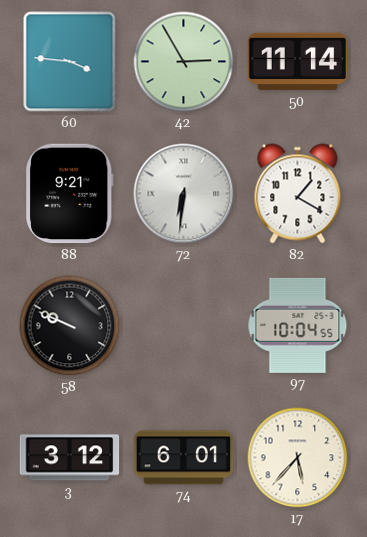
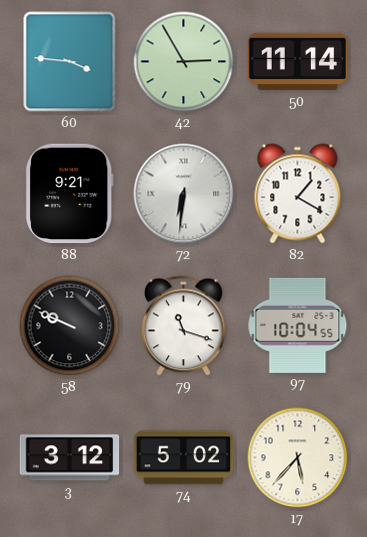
79: none -> 11:18
74: 6:01 -> 5:02
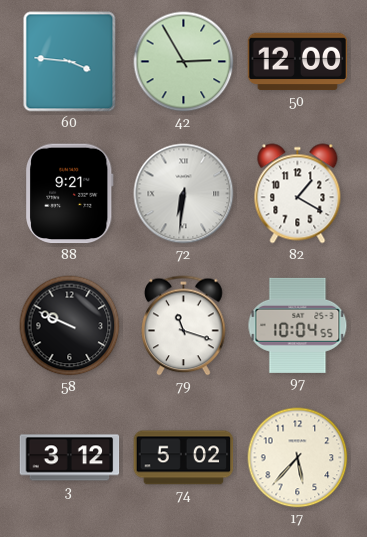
50: 11:14 -> 12:00
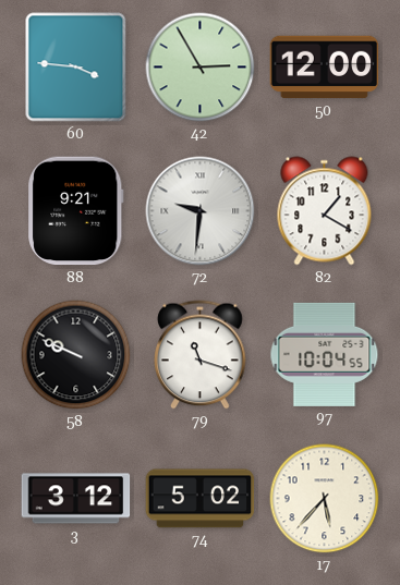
72: 6:31 -> 9:31
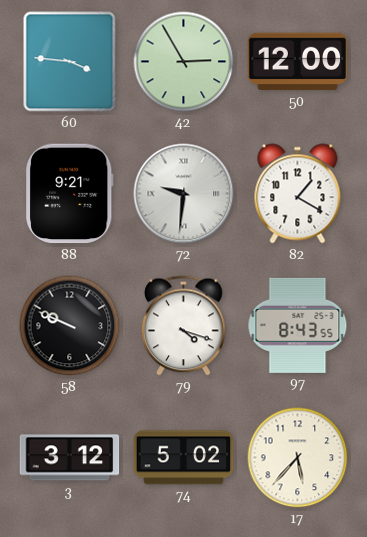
79: 11:18 -> 4:18
97: 10:04 -> 8:43
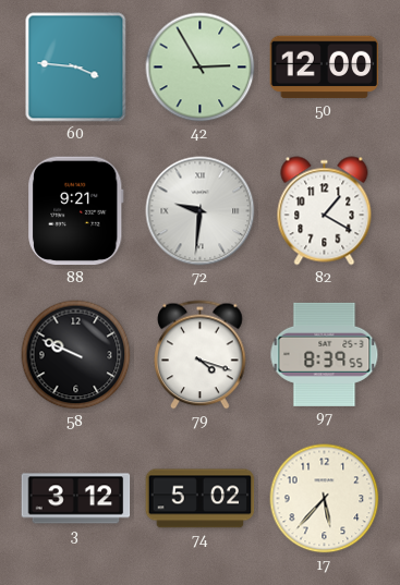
97: 8:43 -> 8:39
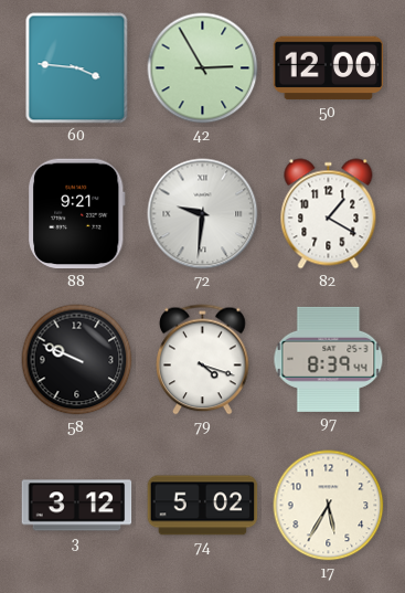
97: 8:39:55 -> 8:39:44
17: 5:37 -> 5:35
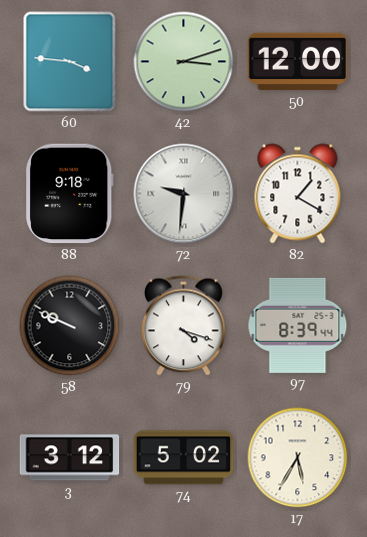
42: 2:55 -> 3:12
88: 9:21 -> 9:18
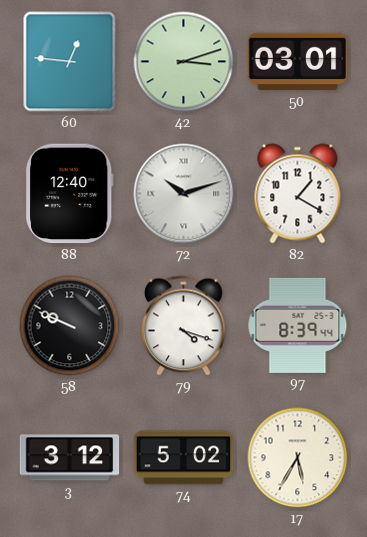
60: 3:46 -> 12:46
50: 12:00 -> 03:01
88: 9:18 -> 12:40
72: 9:31 -> 10:12
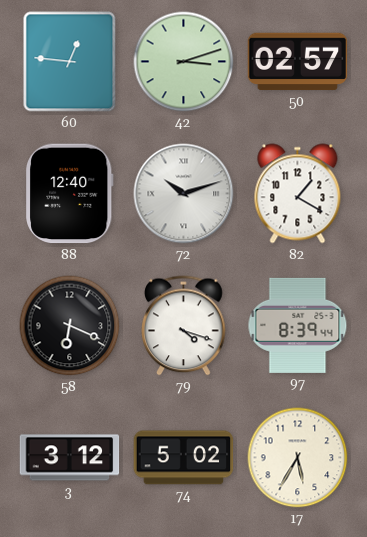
50: 03:01 -> 02:57
58: 9:49 -> 6:19
